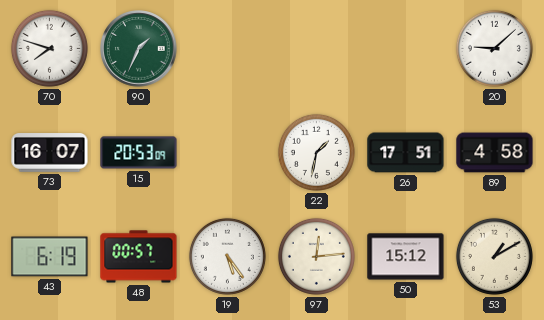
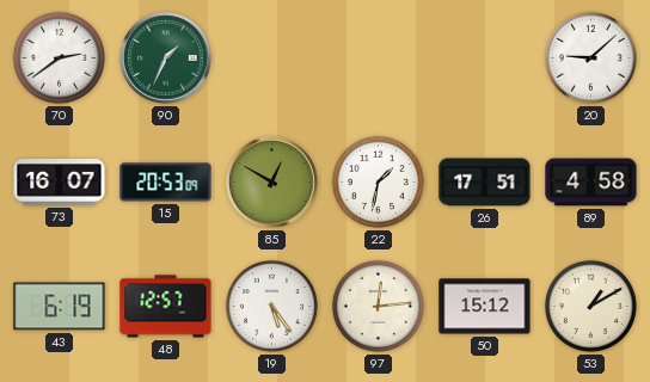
70: 7:48 -> 2:39
85: none -> 12:50
48: 00:57 -> 12:57
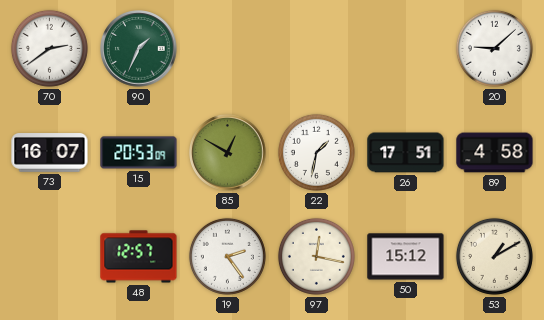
43: 6:19 -> none
19: 5:24 -> 2:24
97: 12:14 -> 12:17
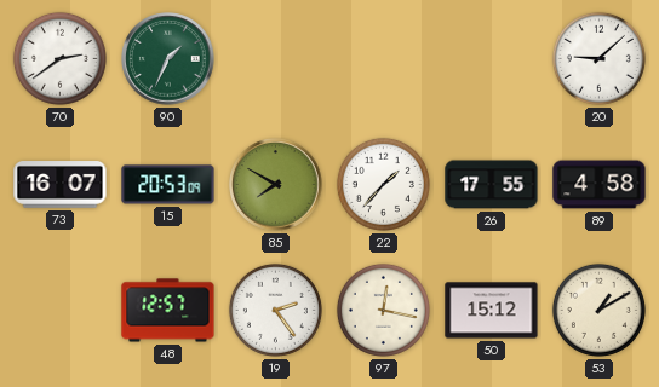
85: 12:50 -> 7:50
22: 1:32 -> 1:37
26: 17:51 -> 17:55
